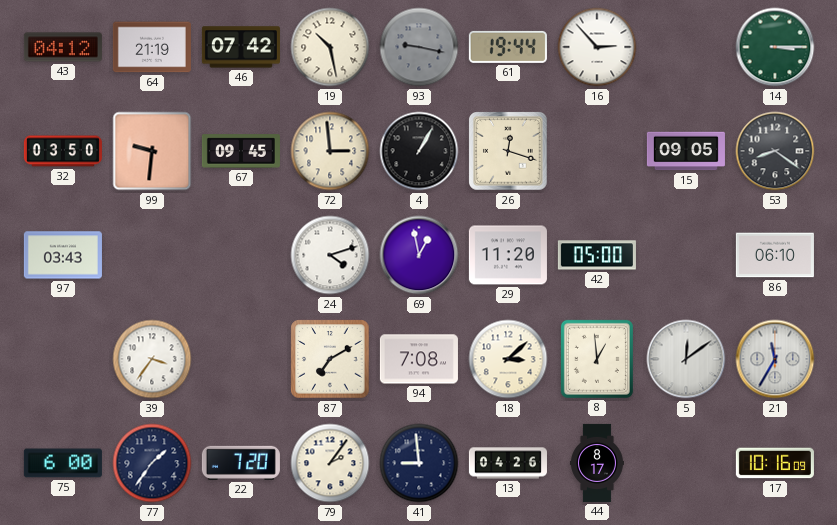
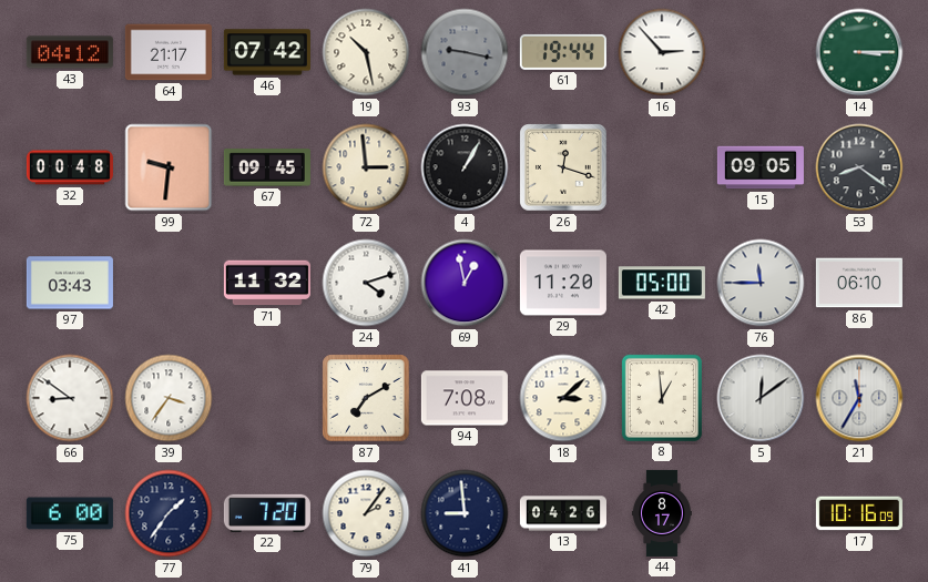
64: 21:19 -> 21:17
32: 03:50 -> 00:48
71: none -> 11:32
76: none -> 11:45
66: none -> 8:51
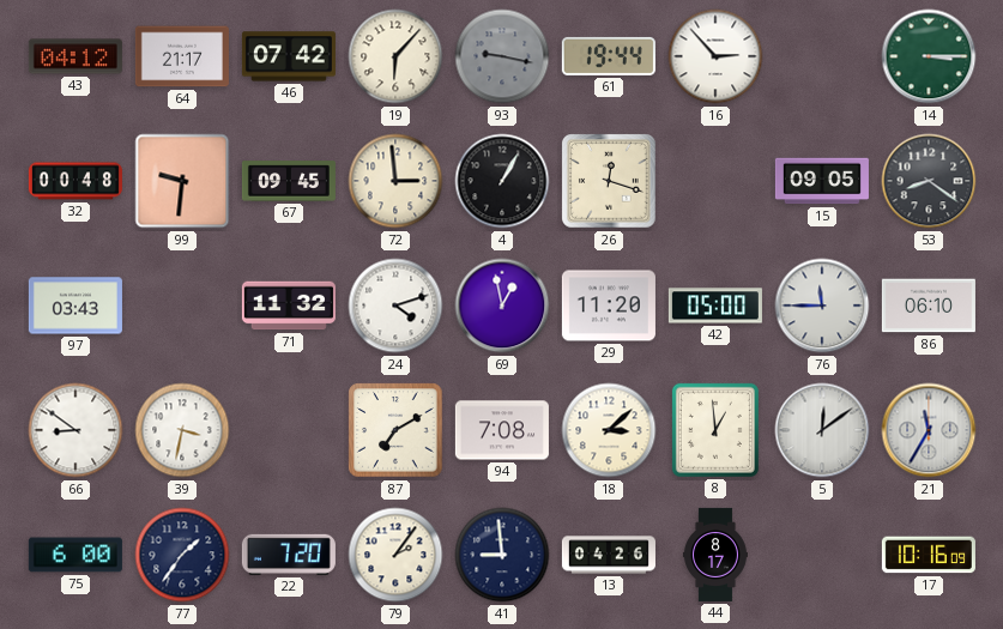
19: 10:28 -> 6:07
39: 3:36 -> 3:32
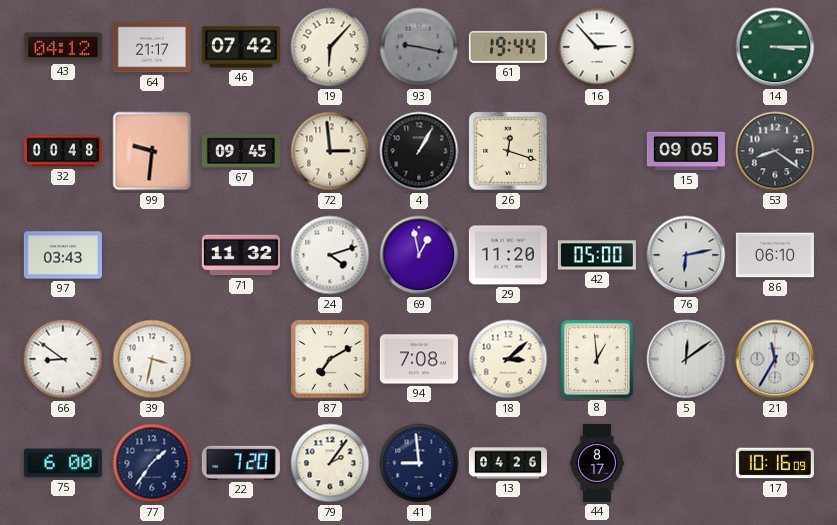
76: 11:45 -> 6:13
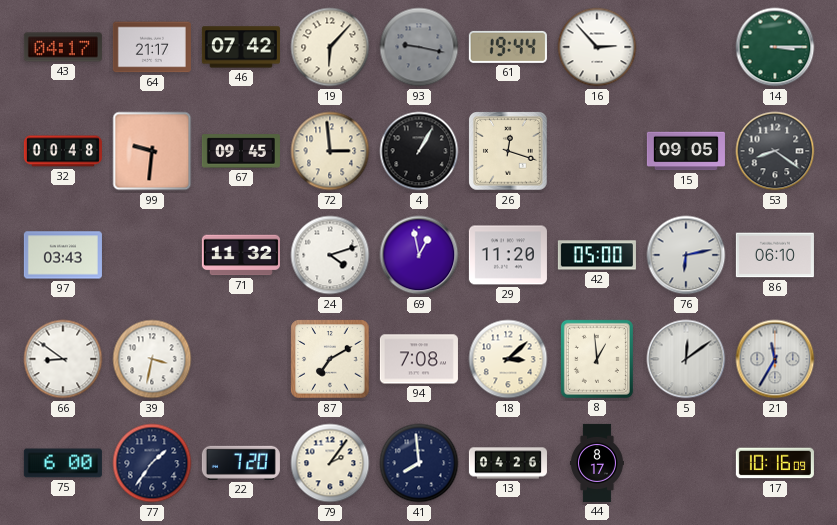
43: 04:12 -> 04:17
41: 8:59 -> 7:59
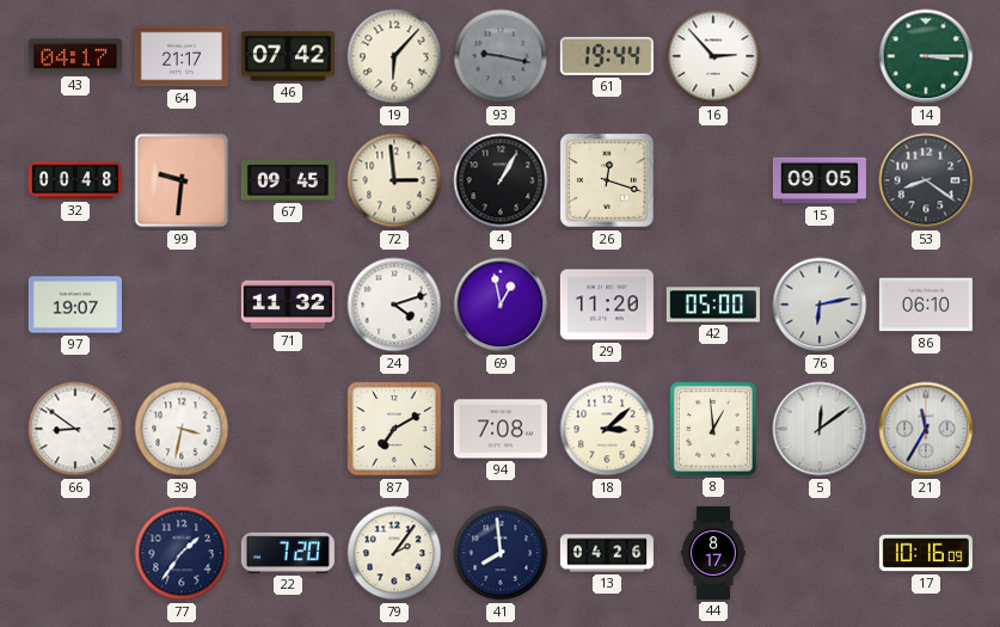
97: 03:43 -> 19:07
75: 6:00 -> none
